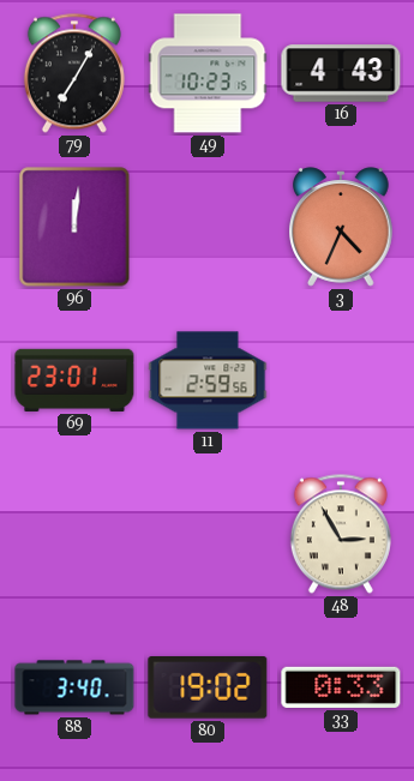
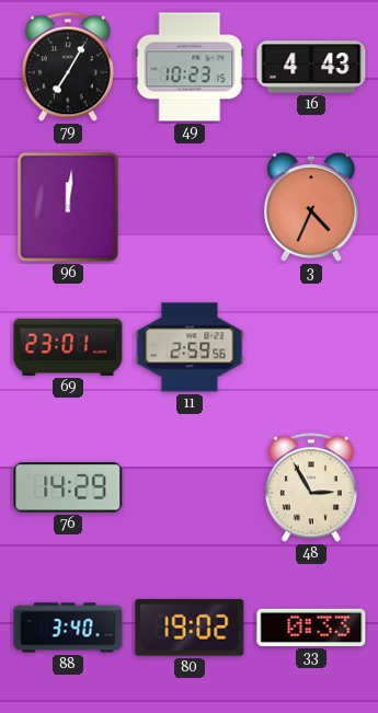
76: none -> 14:29
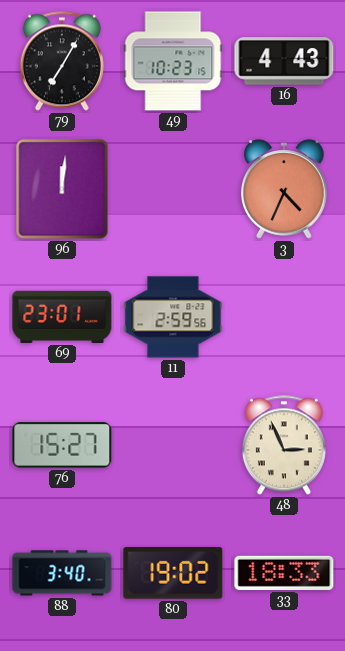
76: 14:29 -> 15:27
48: 2:55 -> 2:56
33: 0:33 -> 18:33
